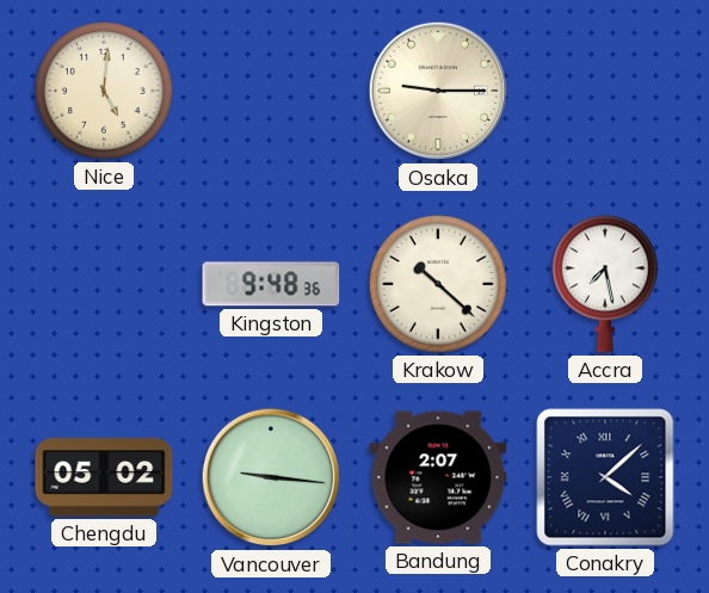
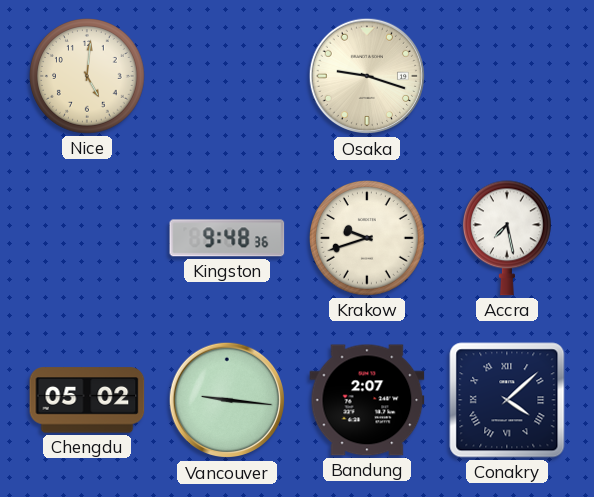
Osaka: 9:15 -> 9:18
Krakow: 10:22 -> 9:42
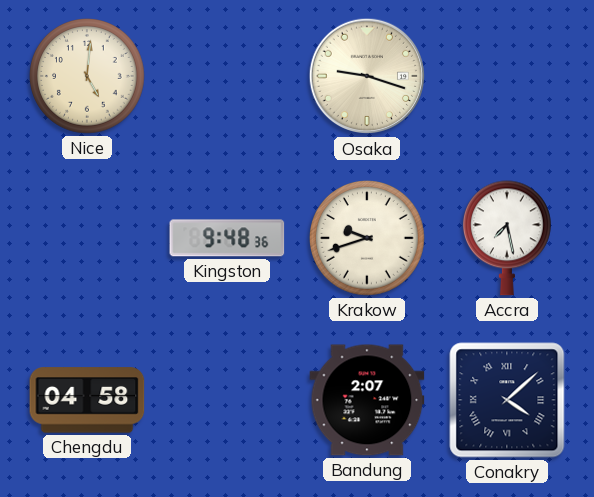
Chengdu: 05:02 -> 04:58
Vancouver: 9:16 -> none
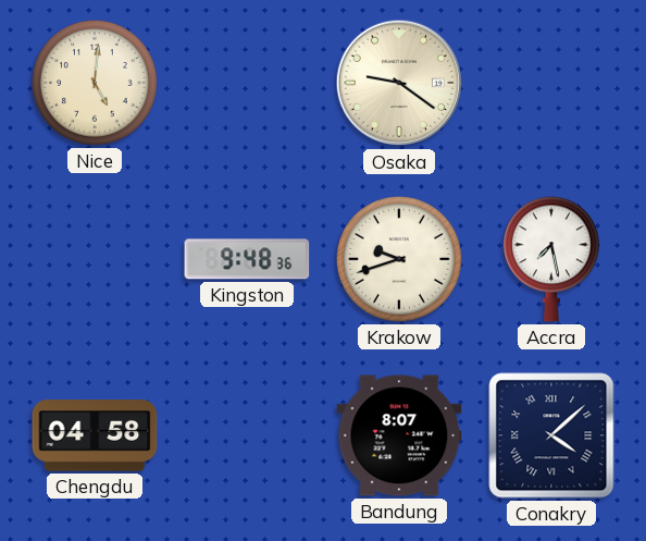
Osaka: 9:18 -> 9:21
Bandung: 2:07 -> 8:07
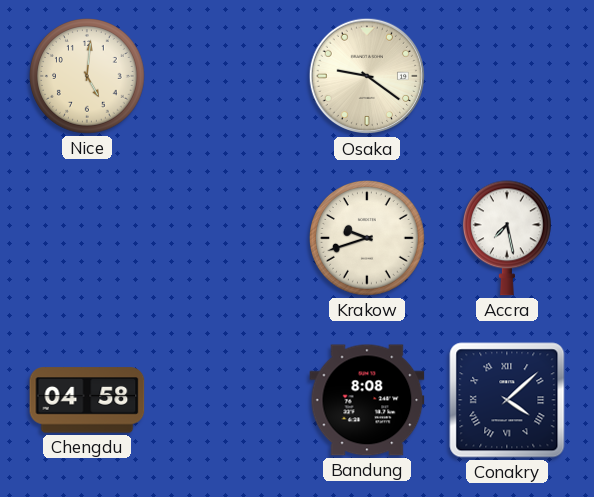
Kingston: 9:48 -> none
Bandung: 8:07 -> 8:08
